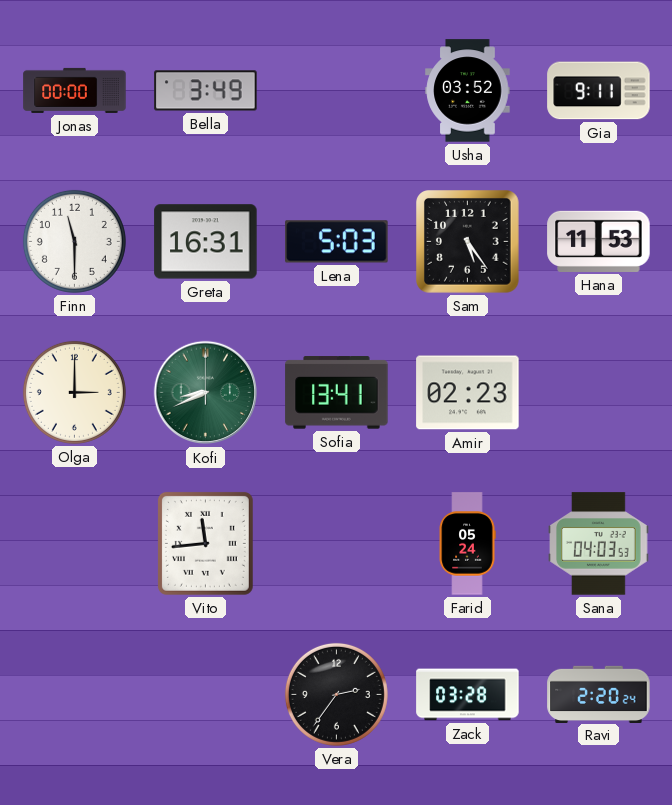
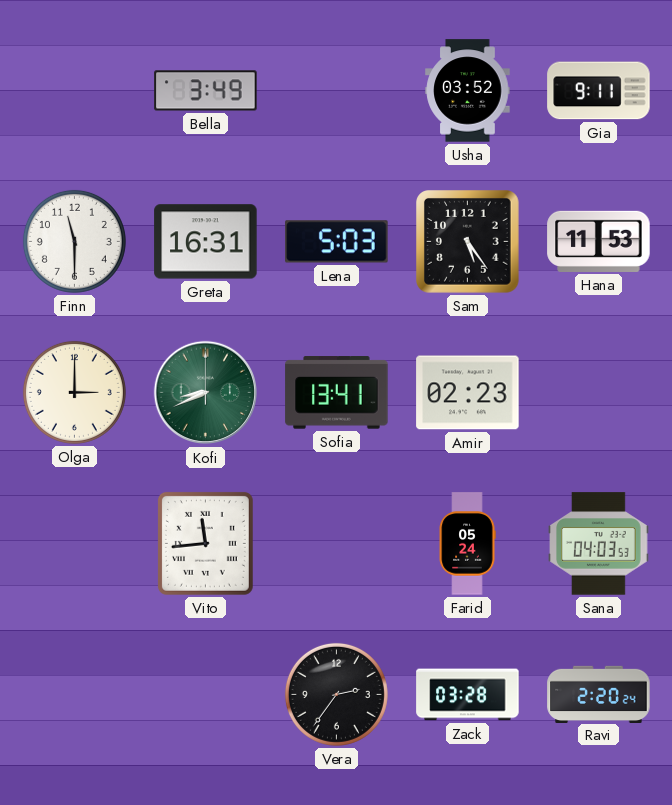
Jonas: 00:00 -> none
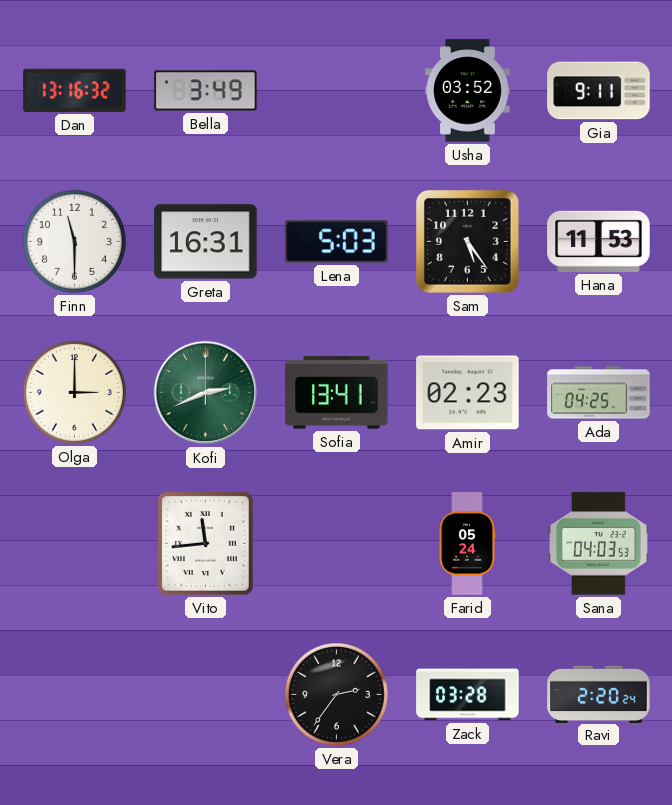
Dan: none -> 13:16
Kofi: 8:41 -> 2:41
Ada: none -> 04:25
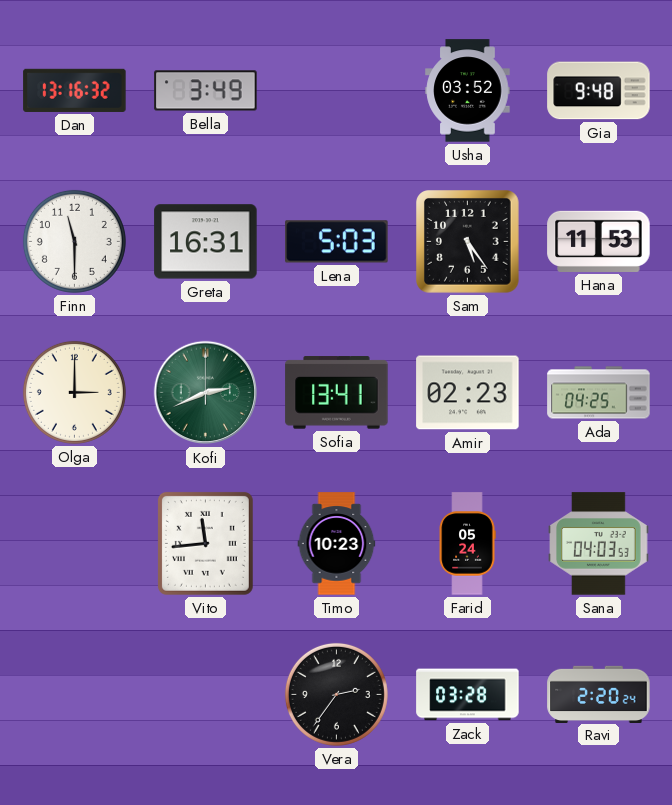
Gia: 9:11 -> 9:48
Timo: none -> 10:23
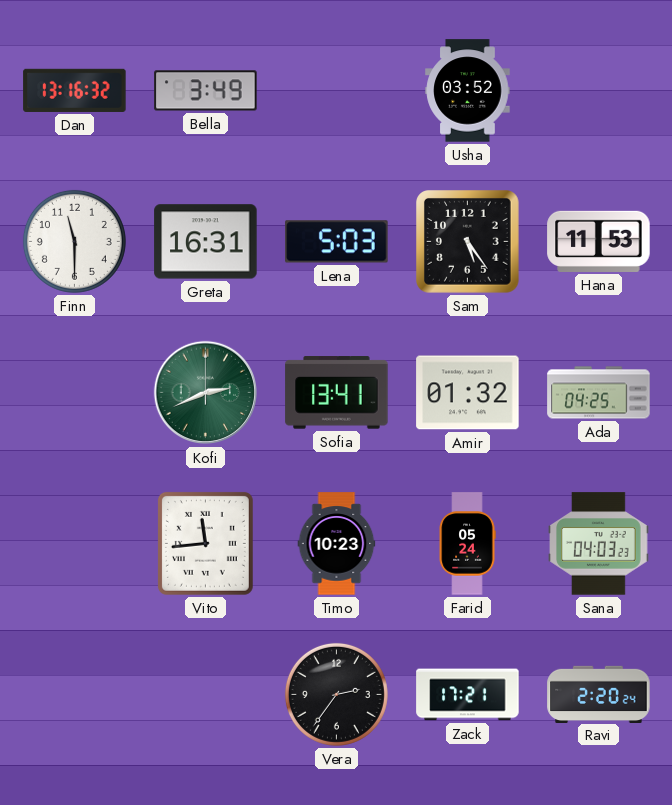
Gia: 9:48 -> none
Olga: 3:00 -> none
Amir: 02:23 -> 01:32
Sana: 04:03:53 -> 04:03:23
Zack: 03:28 -> 17:21
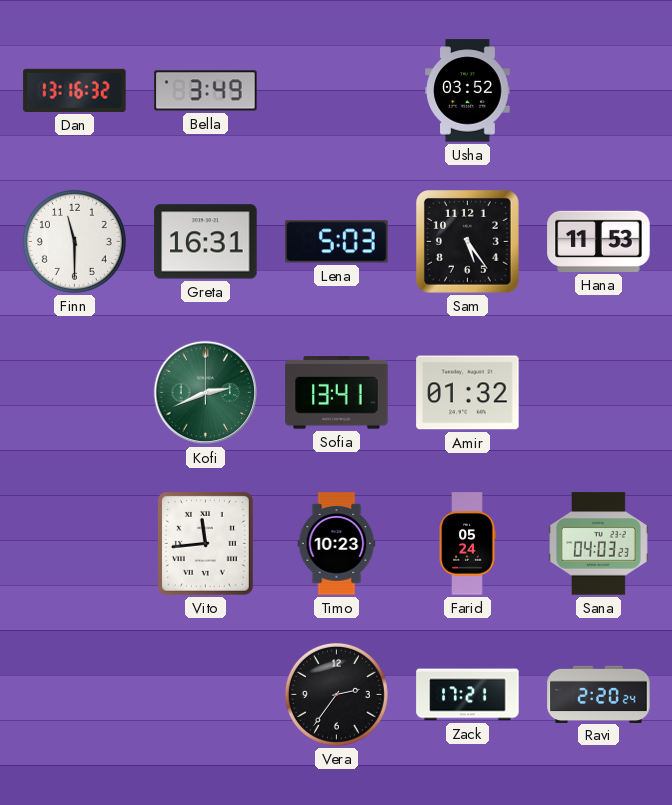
Ada: 04:25 -> none
